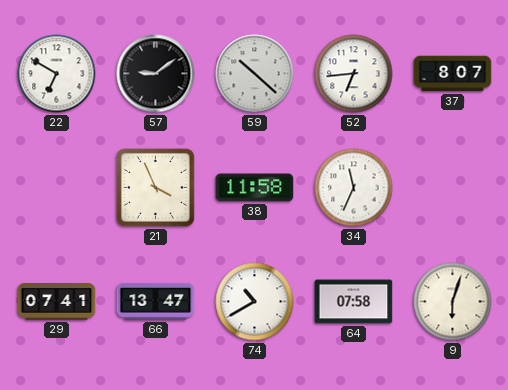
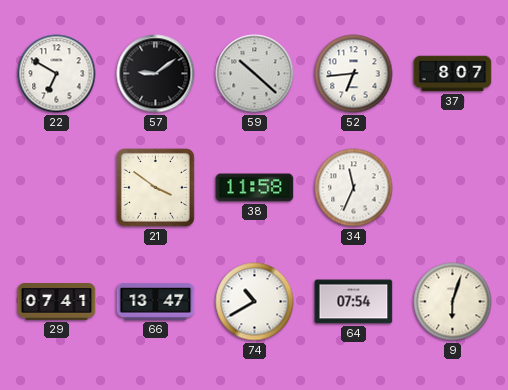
21: 3:56 -> 3:51
64: 07:58 -> 07:54
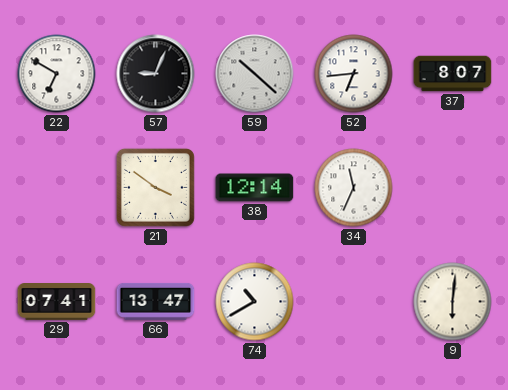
57: 9:09 -> 9:04
38: 11:58 -> 12:14
64: 07:54 -> none
9: 6:03 -> 6:01
